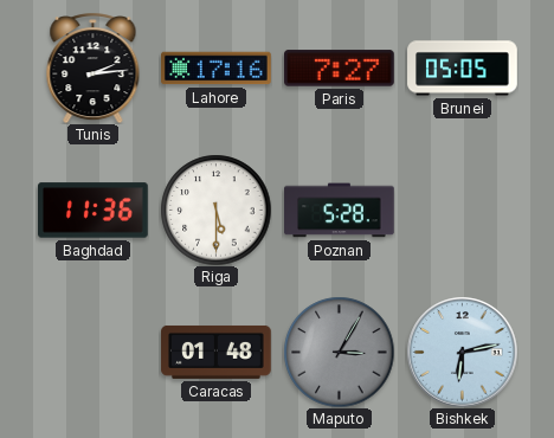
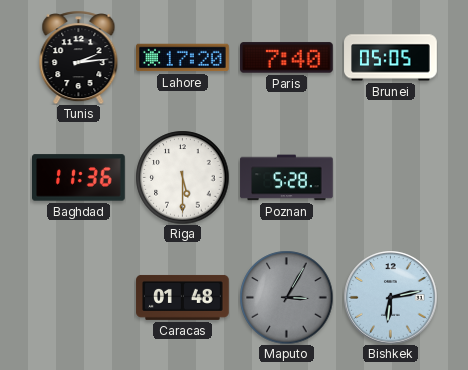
Lahore: 17:16 -> 17:20
Paris: 7:27 -> 7:40
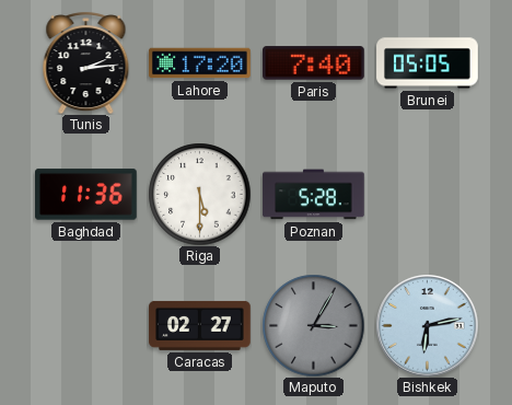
Caracas: 01:48 -> 02:27
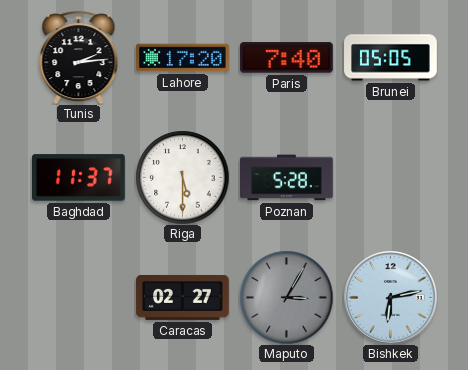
Baghdad: 11:36 -> 11:37
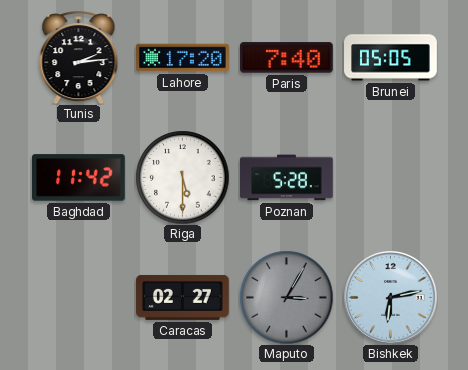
Baghdad: 11:37 -> 11:42
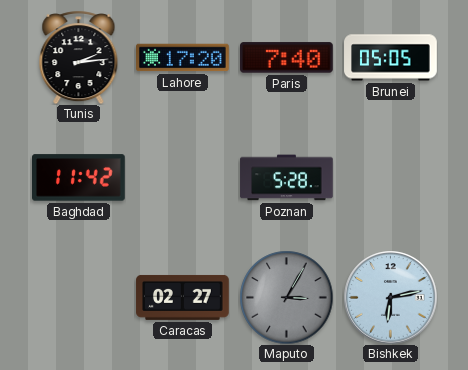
Riga: 5:30 -> none
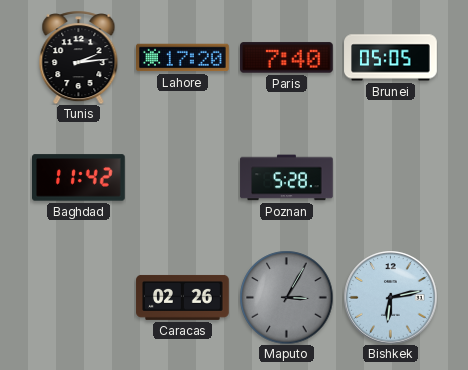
Caracas: 02:27 -> 02:26
